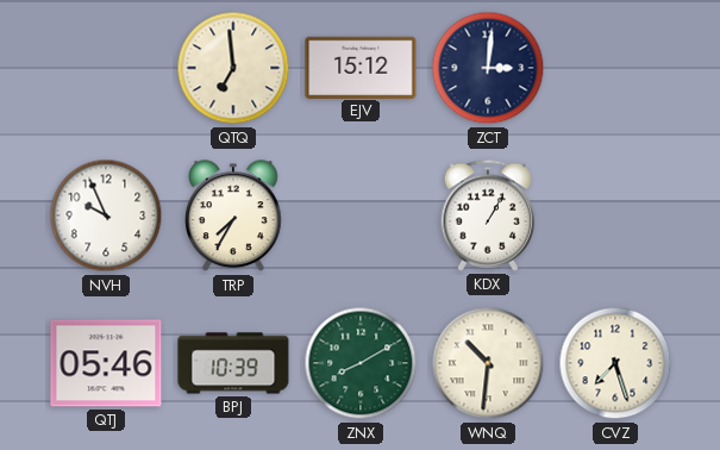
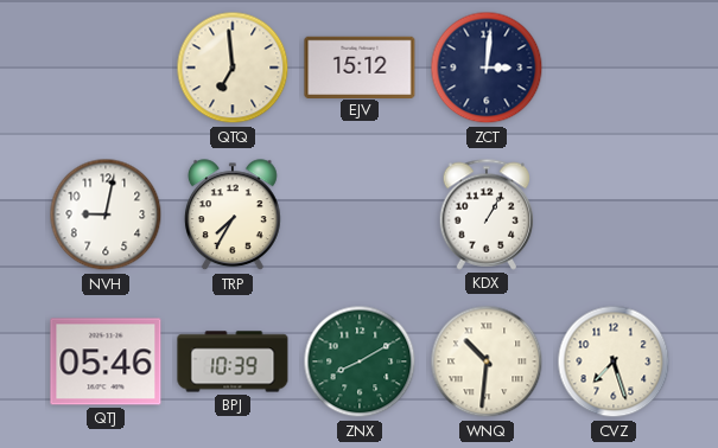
NVH: 9:56 -> 9:02
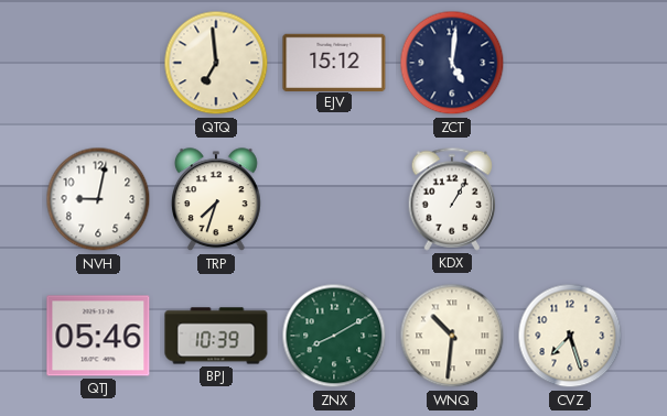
ZCT: 3:01 -> 5:01
TRP: 7:35 -> 7:33
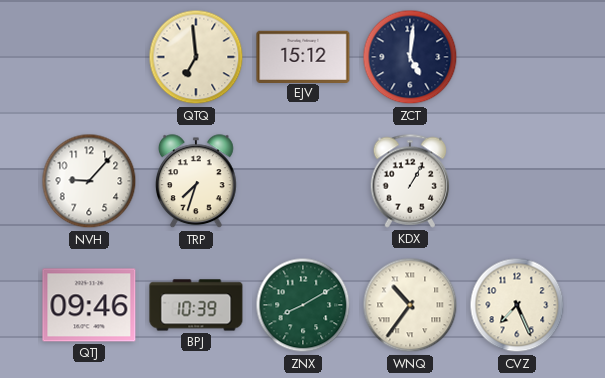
NVH: 9:02 -> 9:07
QTJ: 05:46 -> 09:46
WNQ: 10:31 -> 10:36
CVZ: 7:27 -> 7:26
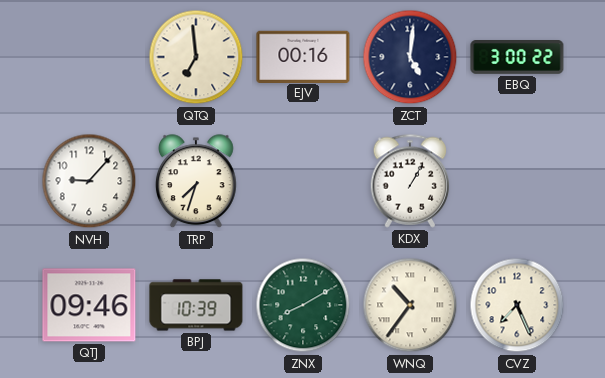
EJV: 15:12 -> 00:16
EBQ: none -> 3:00
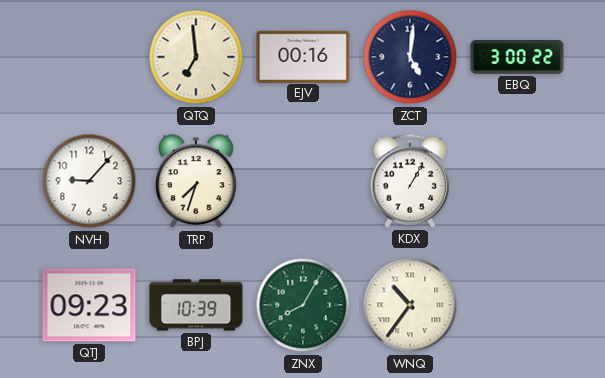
QTJ: 09:46 -> 09:23
ZNX: 8:10 -> 8:05
CVZ: 7:26 -> none
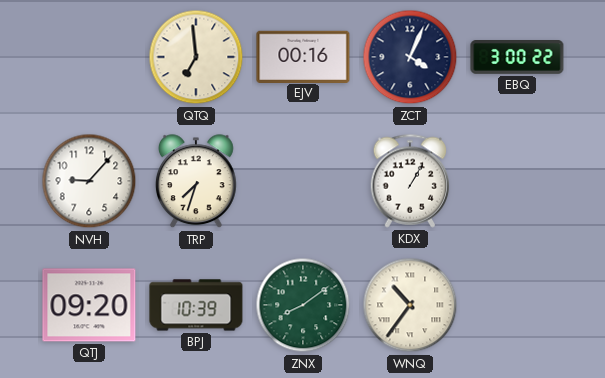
ZCT: 5:01 -> 4:04
QTJ: 09:23 -> 09:20
ZNX: 8:05 -> 8:09
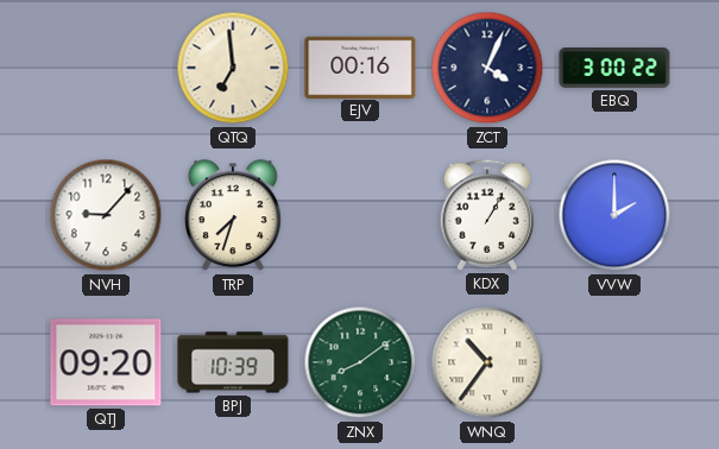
VVW: none -> 2:00
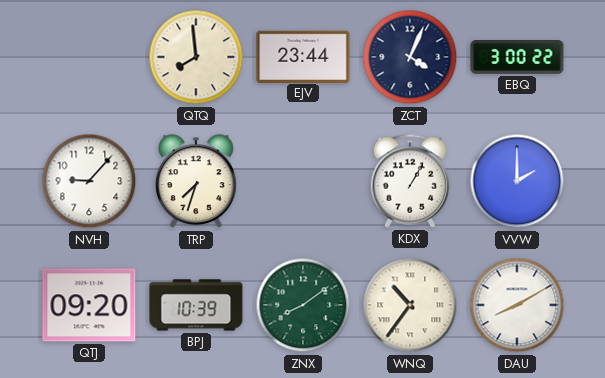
QTQ: 6:59 -> 7:59
EJV: 00:16 -> 23:44
DAU: none -> 8:10
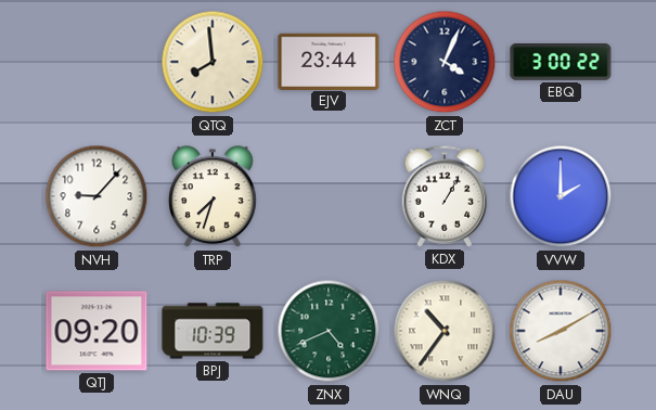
ZNX: 8:09 -> 4:41
